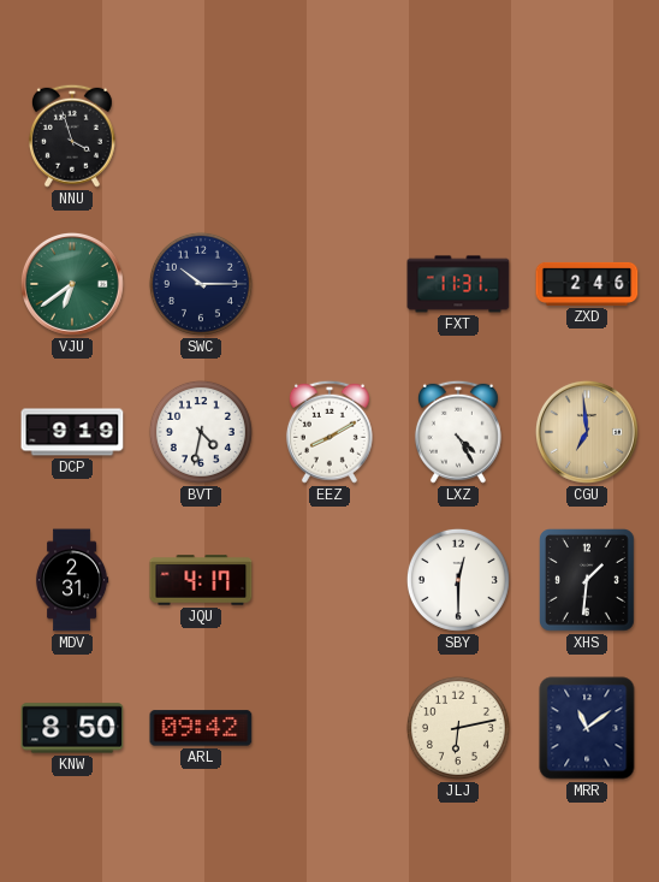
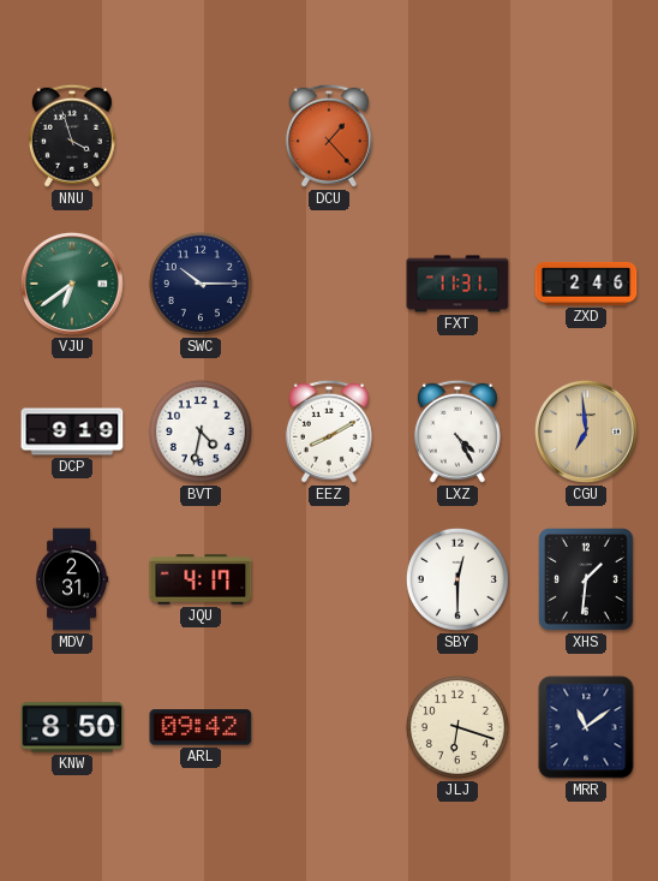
DCU: none -> 1:23
JLJ: 6:13 -> 6:18
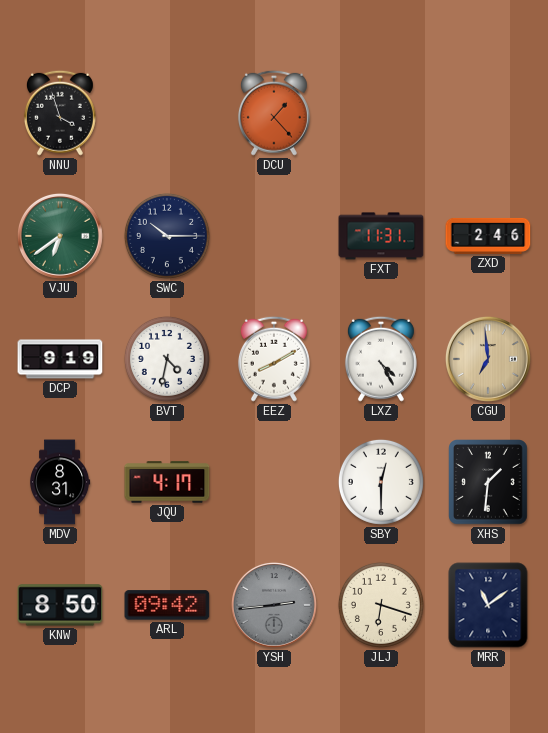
MDV: 2:31 -> 8:31
YSH: none -> 2:44
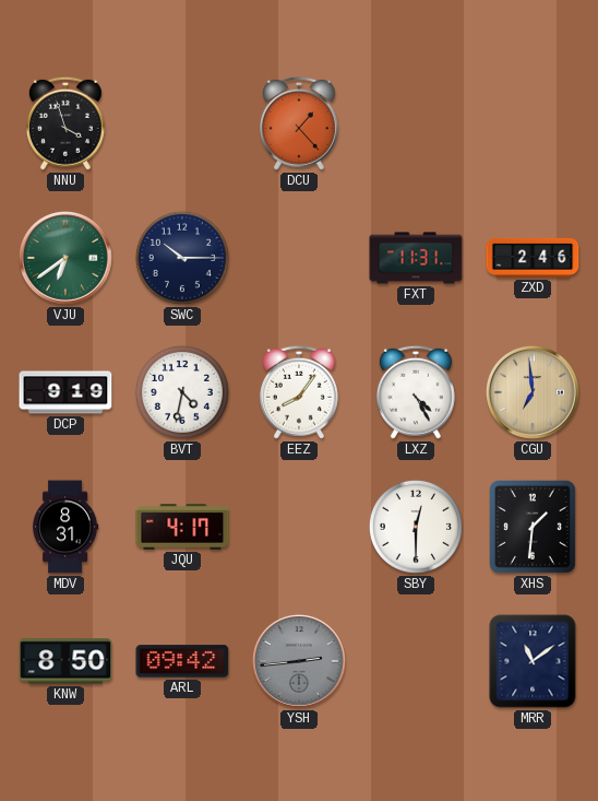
EEZ: 8:10 -> 8:06
JLJ: 6:18 -> none
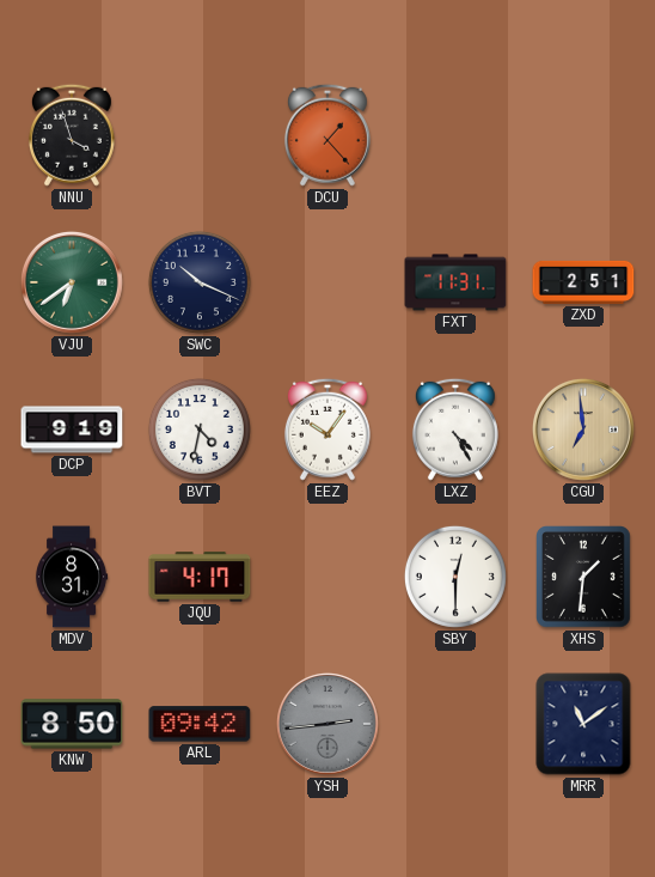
SWC: 10:15 -> 10:19
ZXD: 2:46 -> 2:51
EEZ: 8:06 -> 10:06
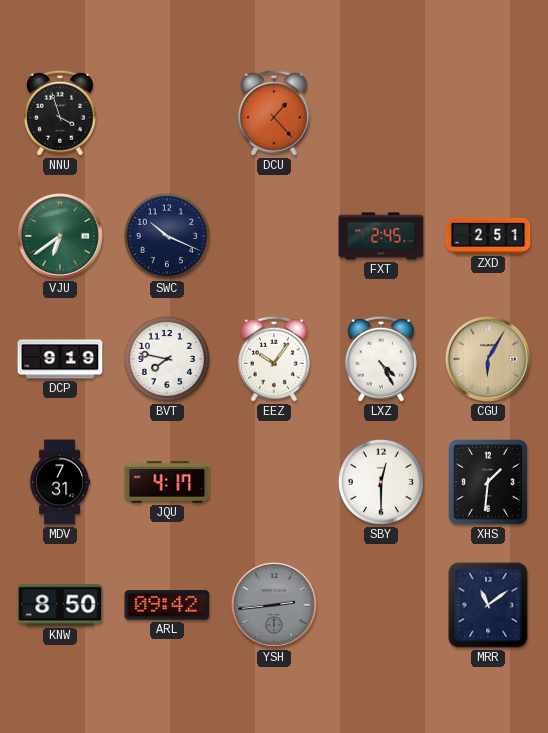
FXT: 11:31 -> 2:45
BVT: 4:32 -> 7:47
CGU: 6:59 -> 6:05
MDV: 8:31 -> 7:31
